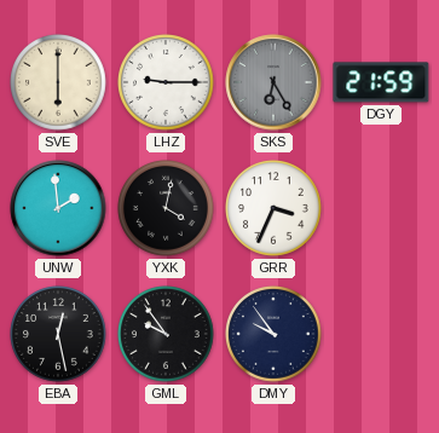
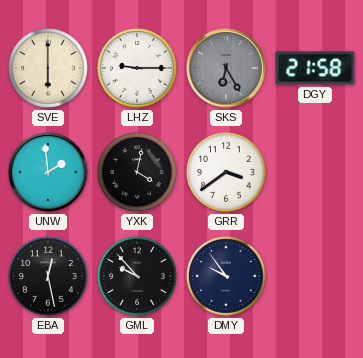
DGY: 21:59 -> 21:58
GRR: 3:34 -> 3:39
GML: 9:54 -> 9:53
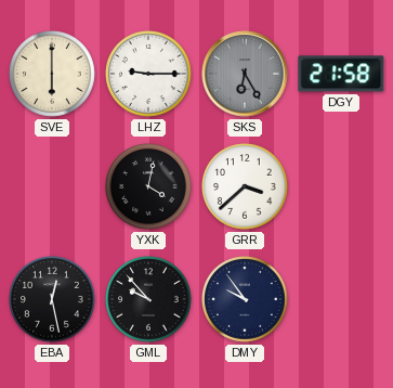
UNW: 1:59 -> none
GRR: 3:39 -> 3:38
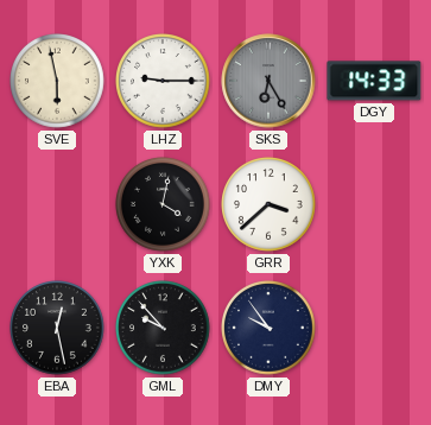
SVE: 6:00 -> 5:58
DGY: 21:58 -> 14:33
